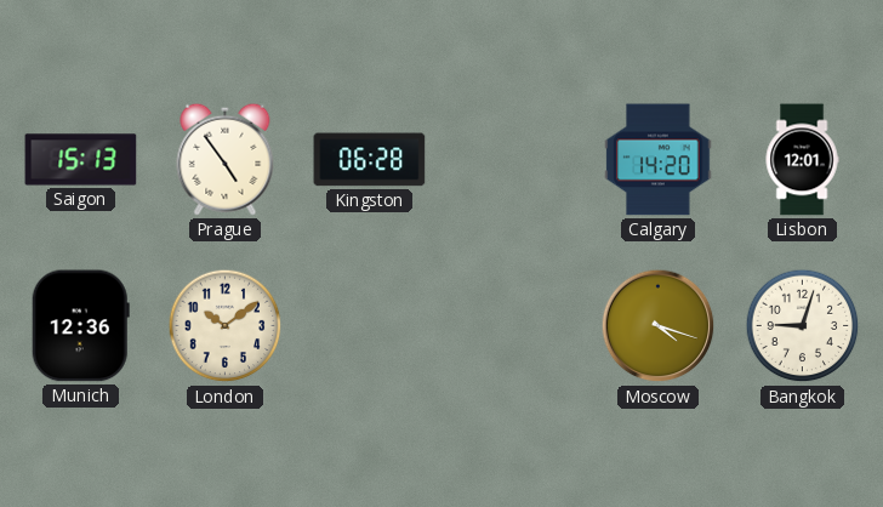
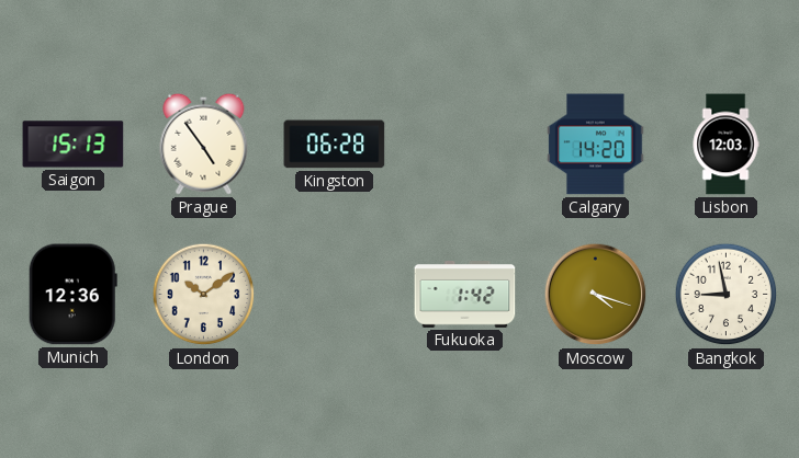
Lisbon: 12:01 -> 12:03
Fukuoka: none -> 1:42
Bangkok: 9:03 -> 8:58
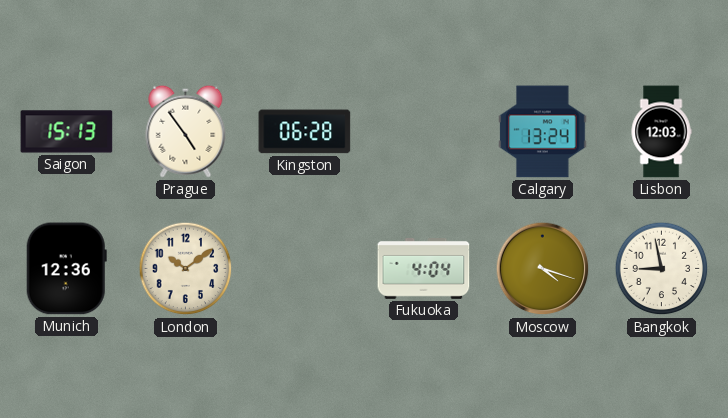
Calgary: 14:20 -> 13:24
Fukuoka: 1:42 -> 4:04
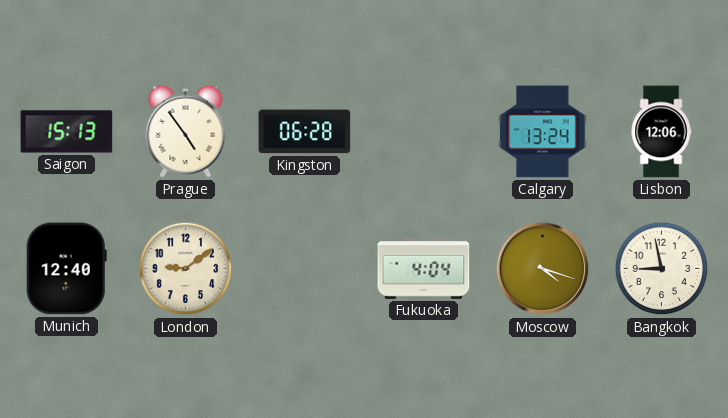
Lisbon: 12:03 -> 12:06
Munich: 12:36 -> 12:40
London: 10:09 -> 9:09
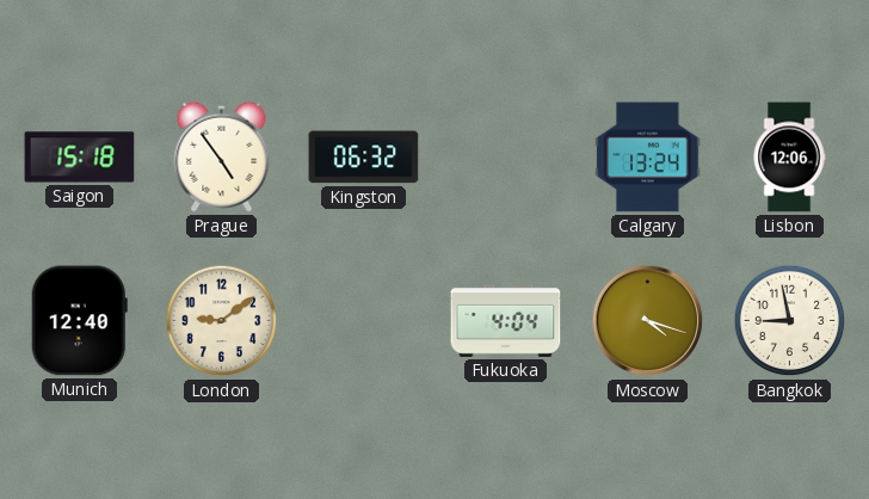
Saigon: 15:13 -> 15:18
Kingston: 06:28 -> 06:32
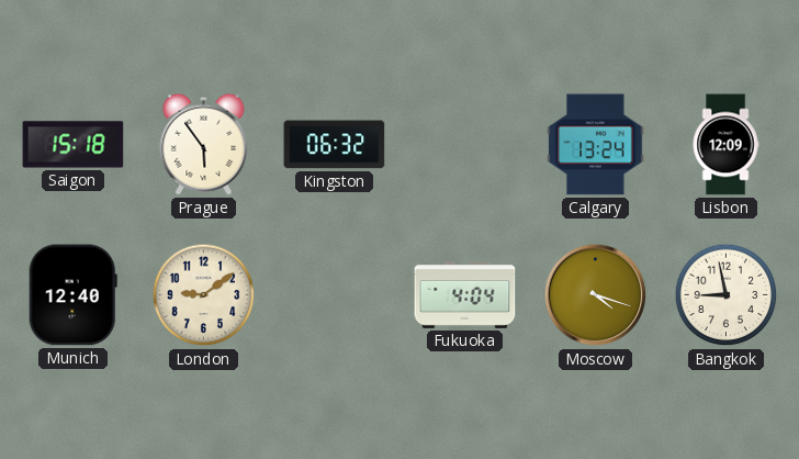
Prague: 4:54 -> 5:54
Lisbon: 12:06 -> 12:09
